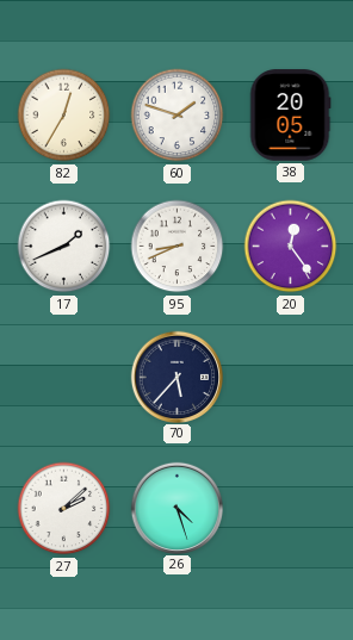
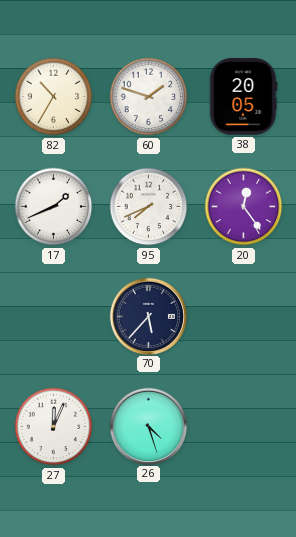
82: 12:35 -> 10:35
95: 8:41 -> 7:41
27: 2:08 -> 12:04
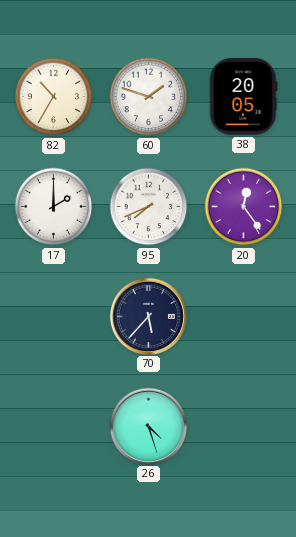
17: 1:41 -> 2:00
27: 12:04 -> none
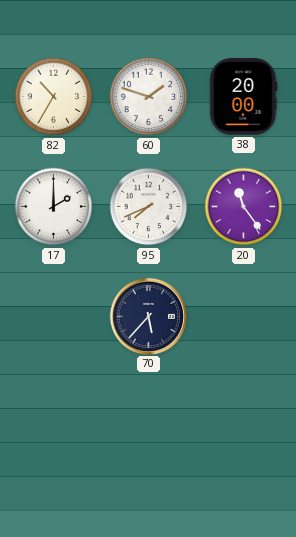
38: 20:05 -> 20:00
20: 12:24 -> 11:24
26: 4:27 -> none
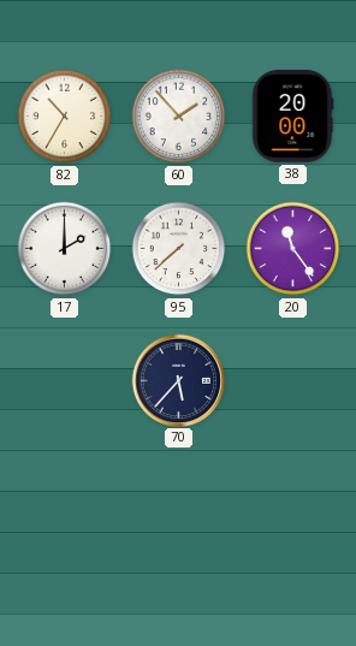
60: 1:48 -> 1:53
95: 7:41 -> 7:38
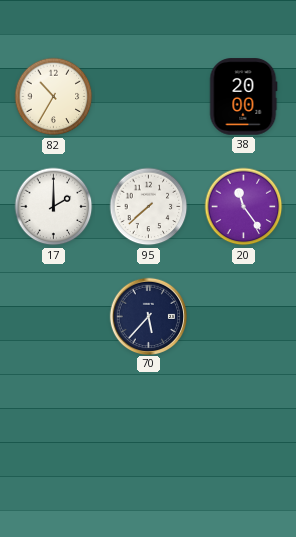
60: 1:53 -> none
